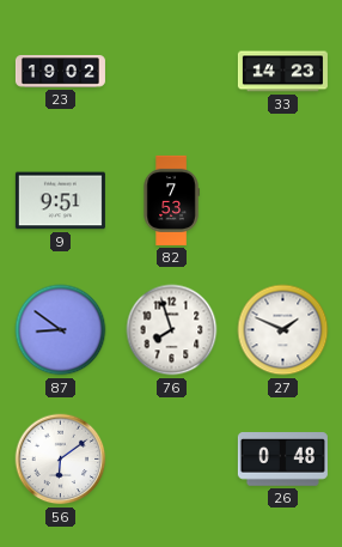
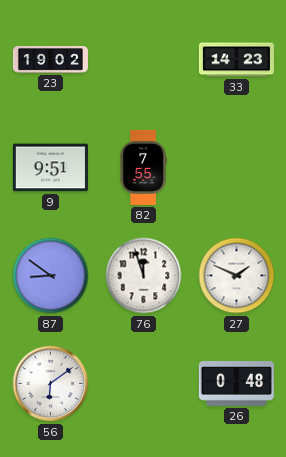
82: 7:53 -> 7:55
76: 7:57 -> 11:57
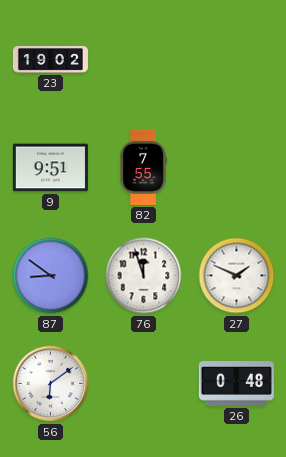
33: 14:23 -> none
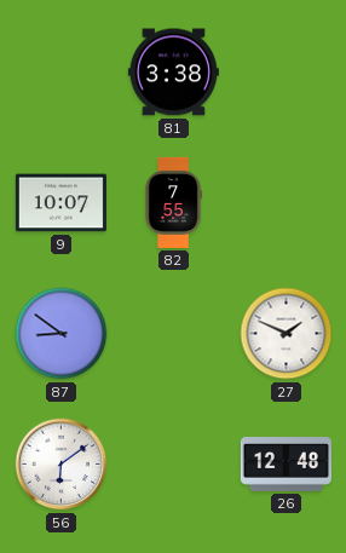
23: 19:02 -> none
81: none -> 3:38
9: 9:51 -> 10:07
76: 11:57 -> none
26: 0:48 -> 12:48
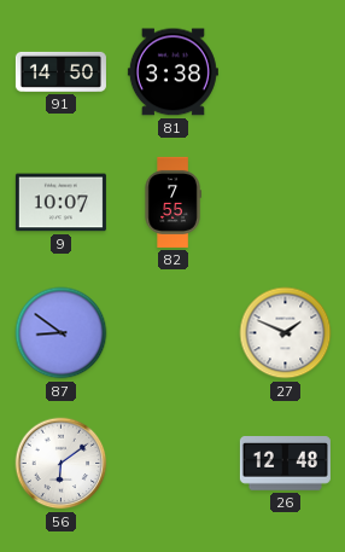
91: none -> 14:50
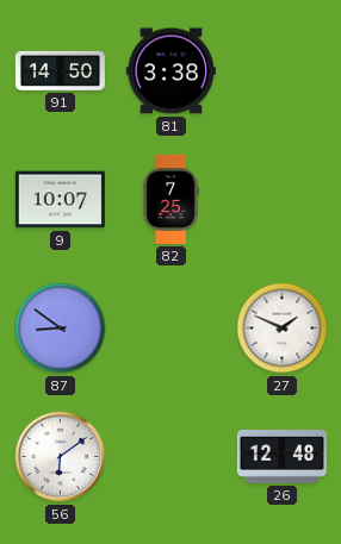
82: 7:55 -> 7:25
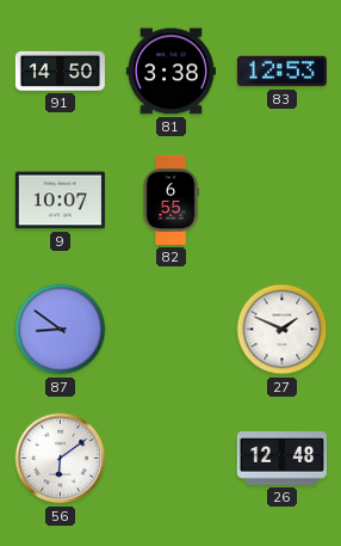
83: none -> 12:53
82: 7:25 -> 6:55
